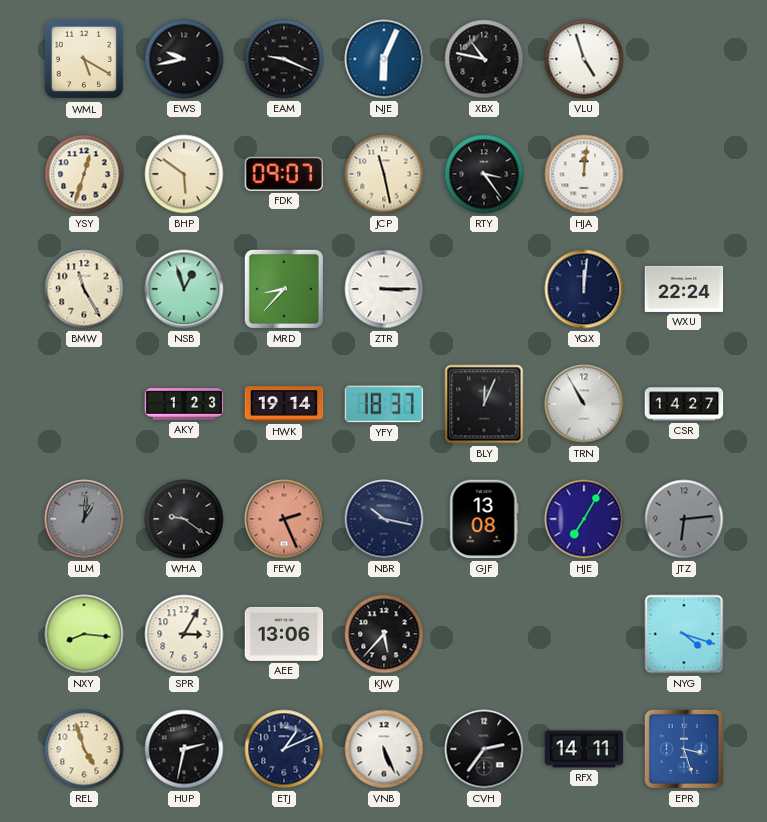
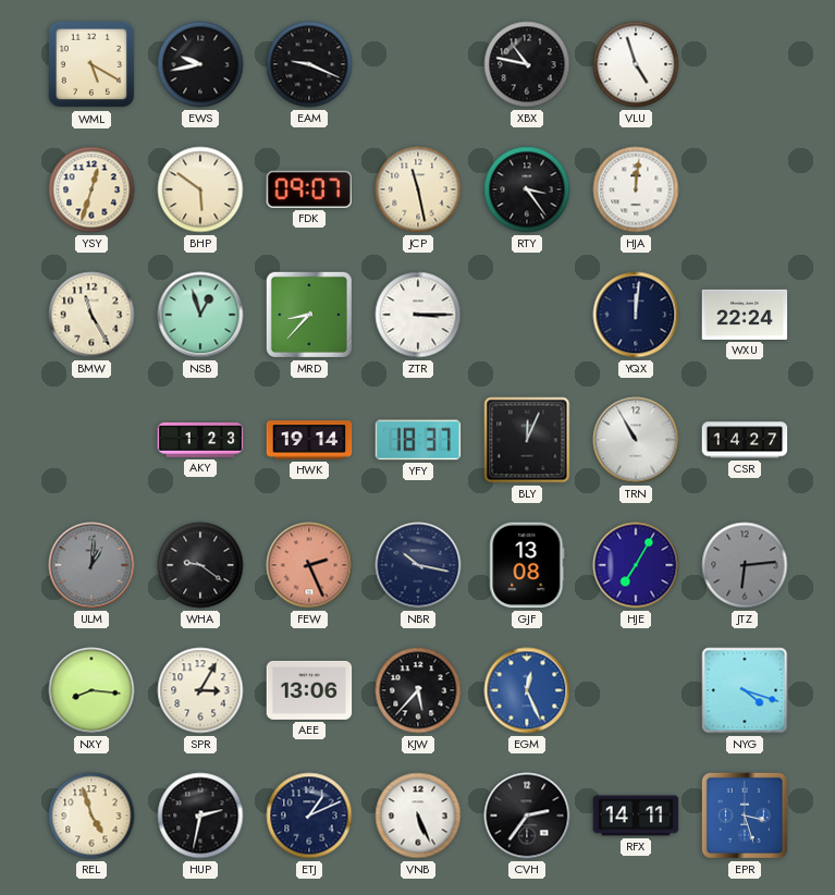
NJE: 6:04 -> none
EGM: none -> 12:26
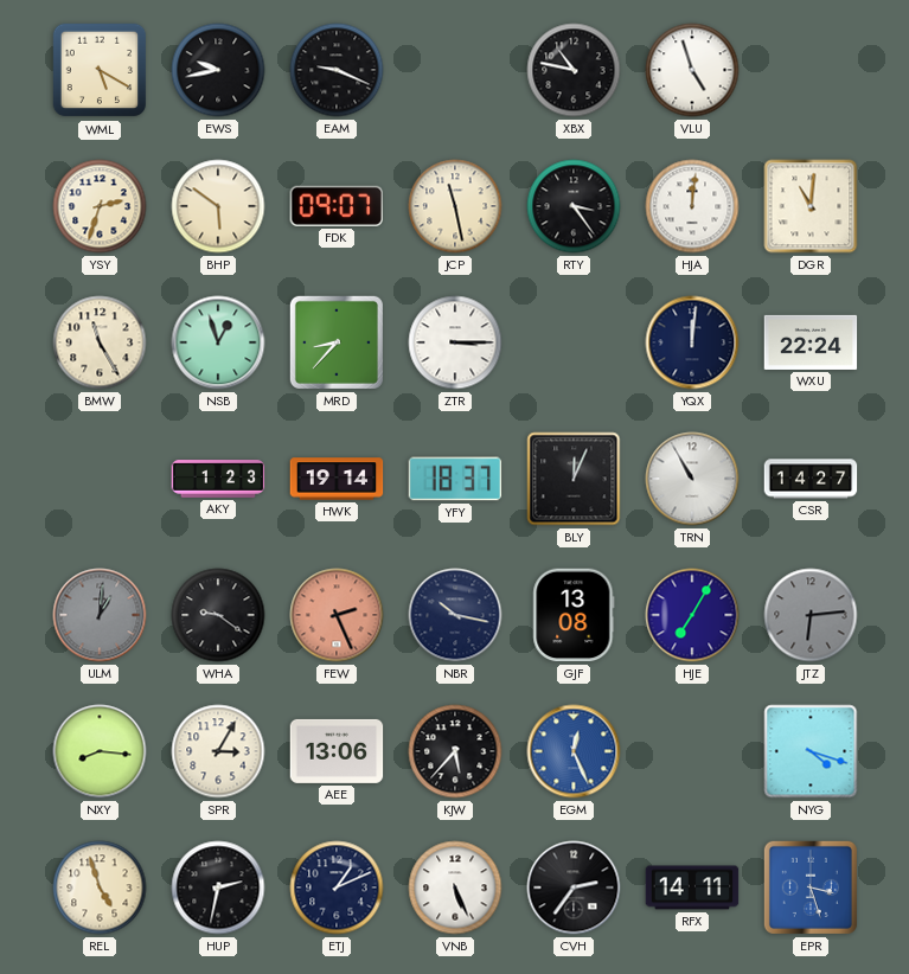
YSY: 12:33 -> 2:33
DGR: none -> 11:01
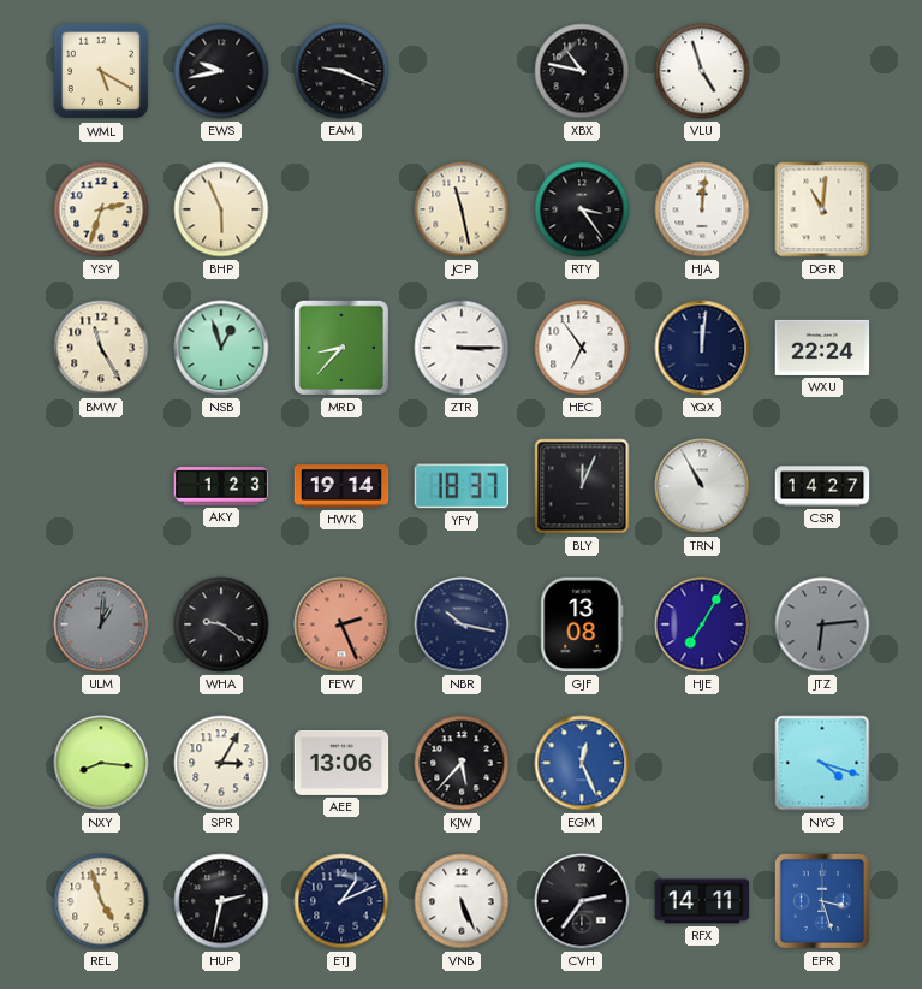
BHP: 5:51 -> 5:56
FDK: 09:07 -> none
HEC: none -> 6:54
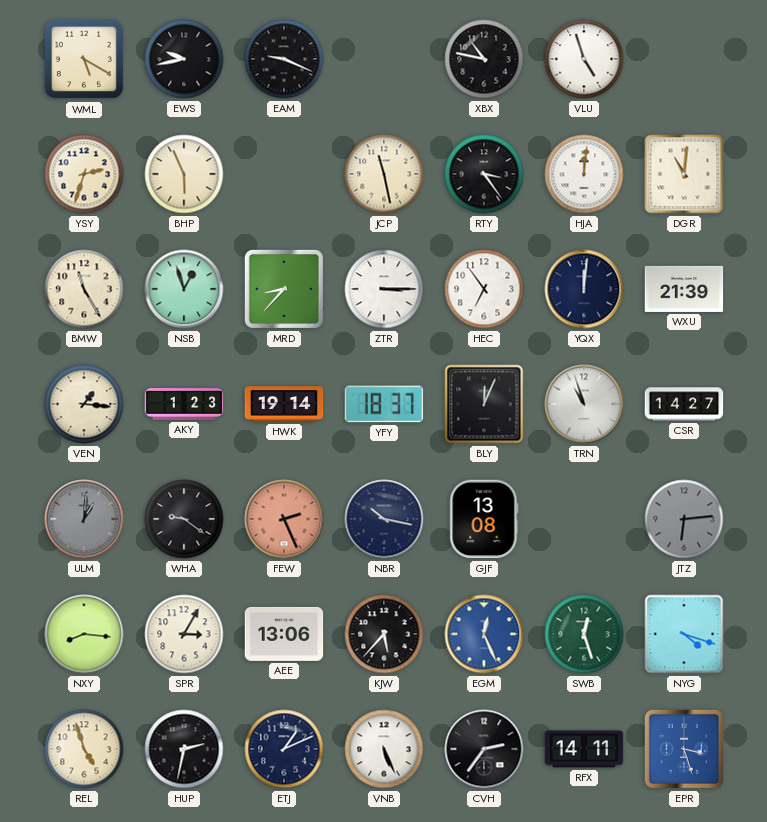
WXU: 22:24 -> 21:39
VEN: none -> 1:16
TRN: 10:55 -> 10:57
HJE: 7:05 -> none
SWB: none -> 12:27
